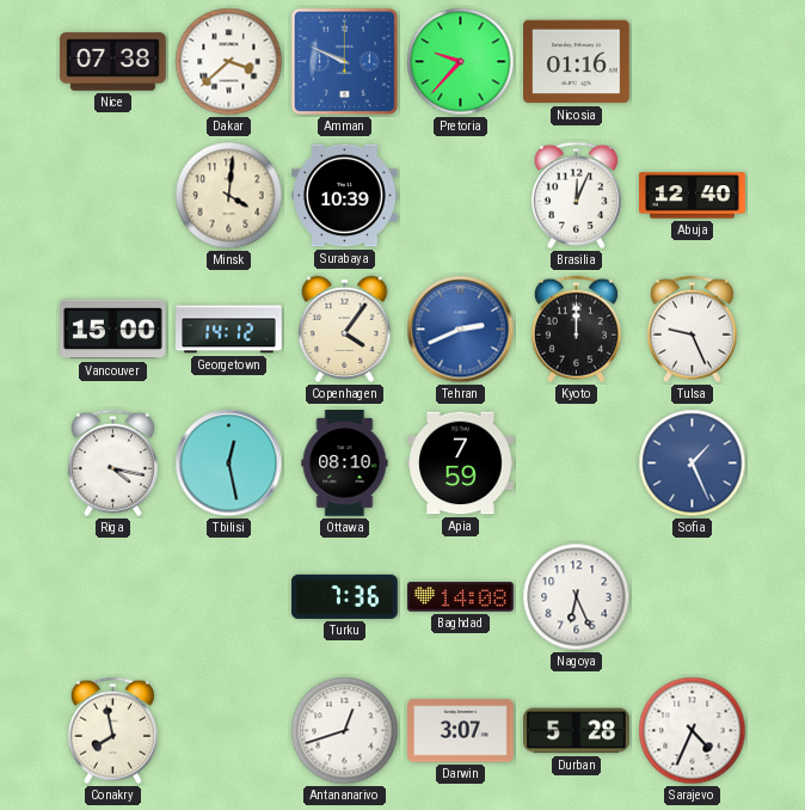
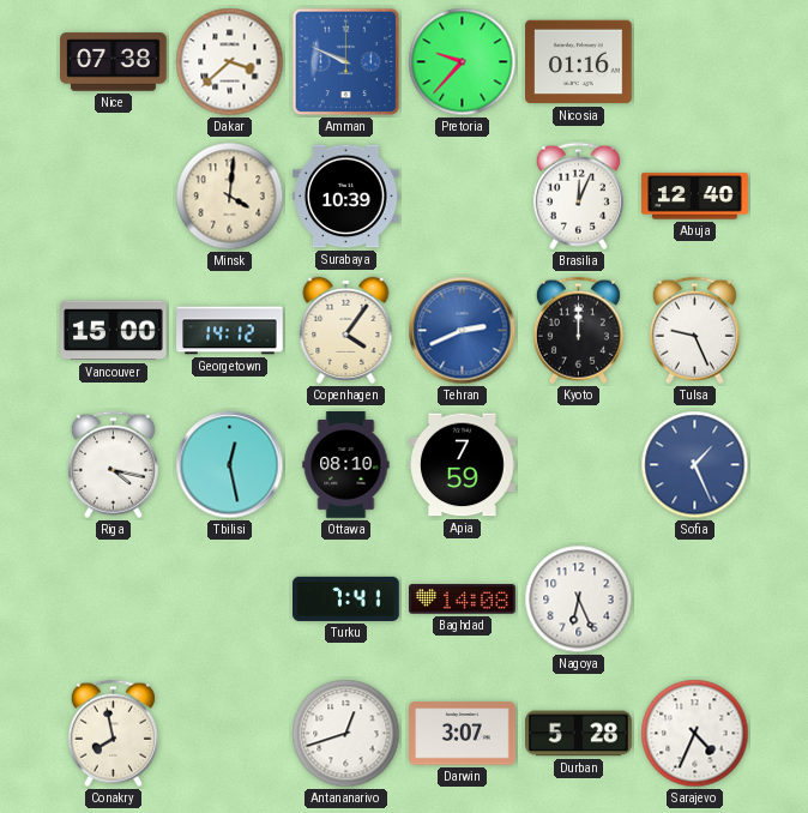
Turku: 7:36 -> 7:41
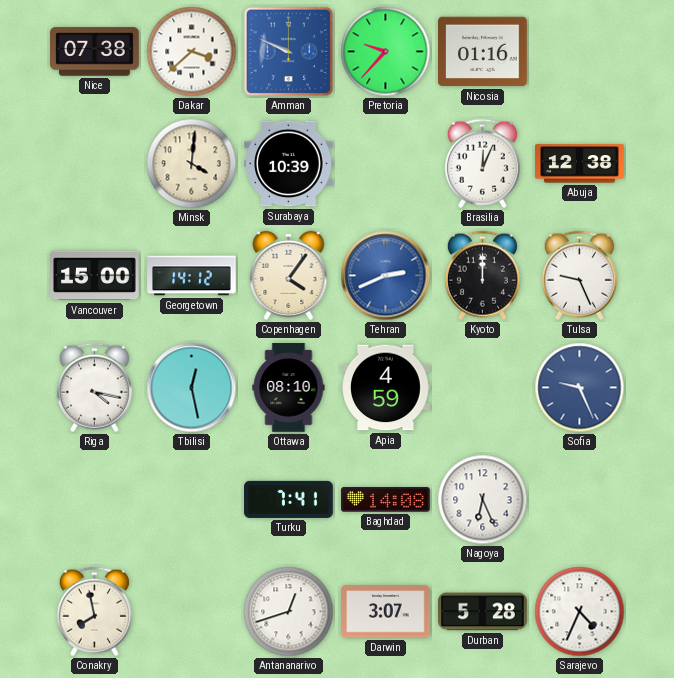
Abuja: 12:40 -> 12:38
Apia: 7:59 -> 4:59
Sofia: 1:26 -> 9:26
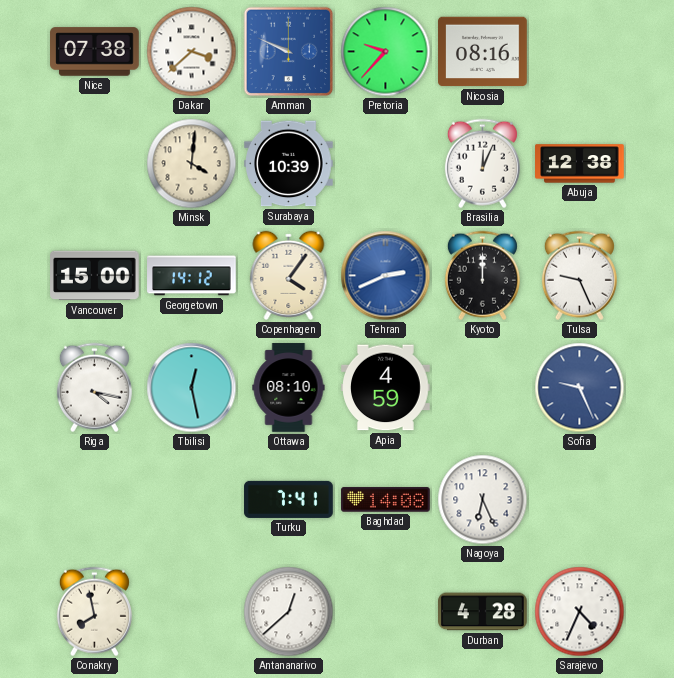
Nicosia: 01:16 -> 08:16
Antananarivo: 12:42 -> 12:38
Darwin: 3:07 -> none
Durban: 5:28 -> 4:28
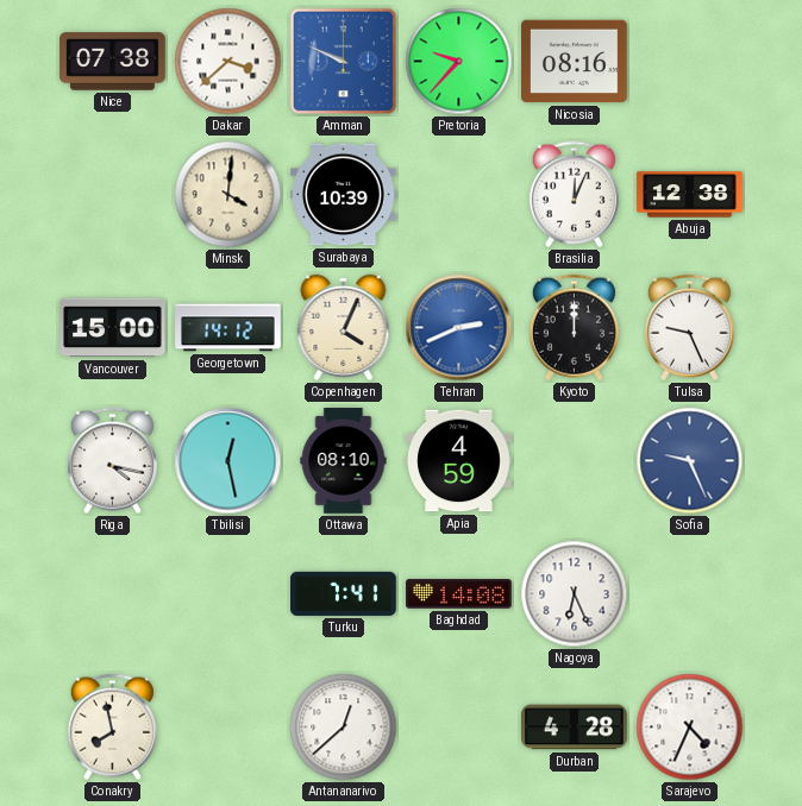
Copenhagen: 4:06 -> 4:04
